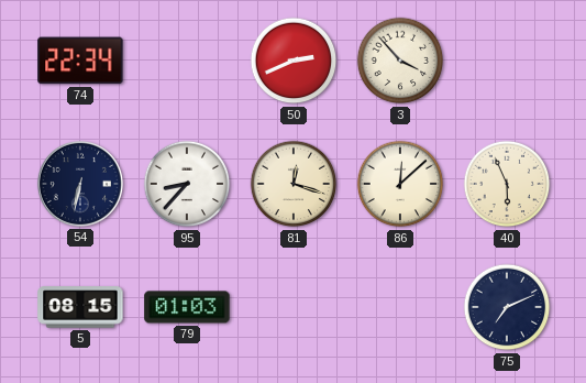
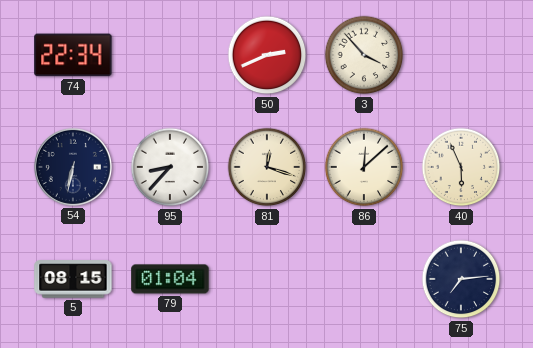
79: 01:03 -> 01:04
75: 7:11 -> 7:14
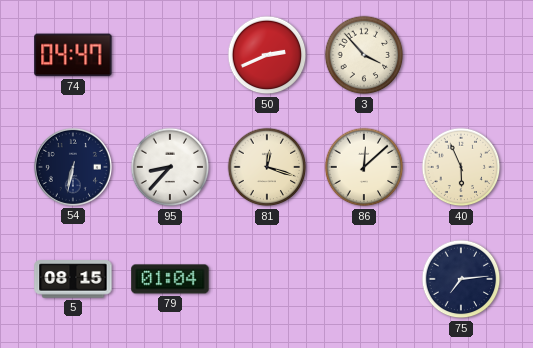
74: 22:34 -> 04:47
